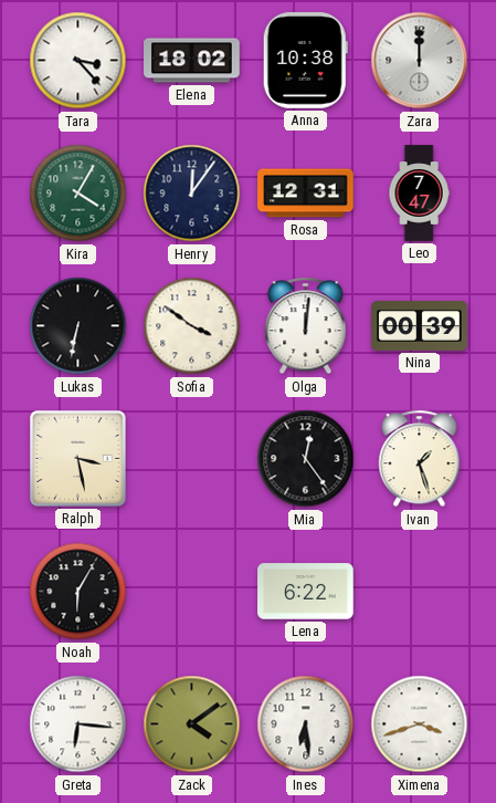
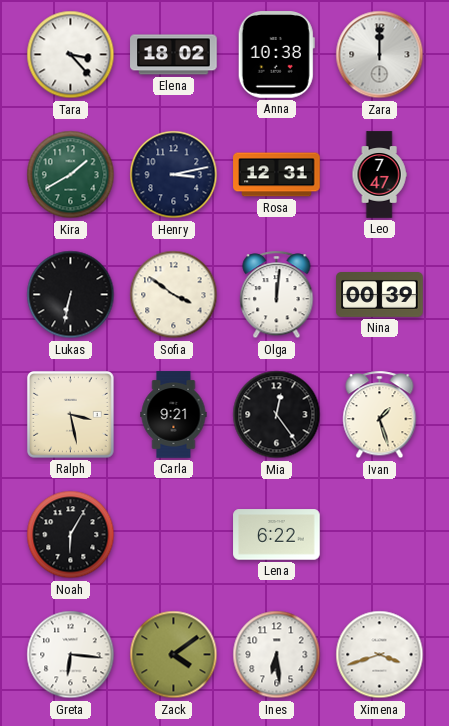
Kira: 4:05 -> 1:40
Henry: 12:06 -> 3:13
Carla: none -> 9:21
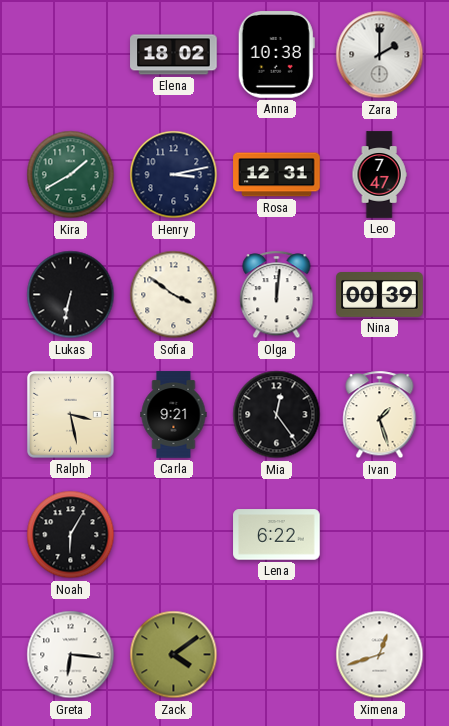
Tara: 3:23 -> none
Zara: 12:00 -> 2:00
Ines: 6:29 -> none
Ximena: 3:42 -> 12:42
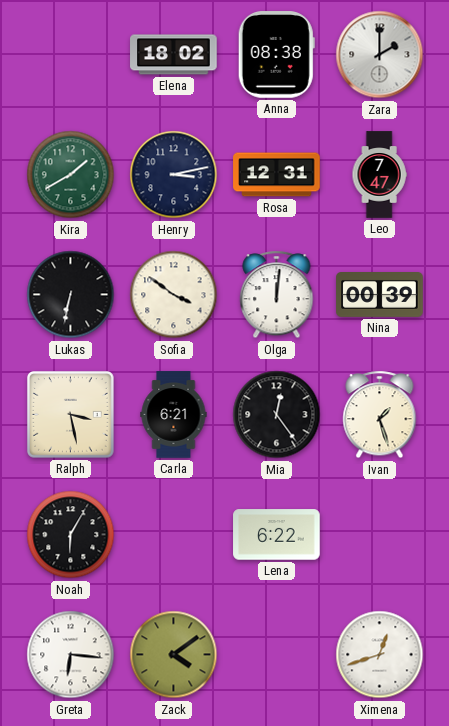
Anna: 10:38 -> 08:38
Carla: 9:21 -> 6:21
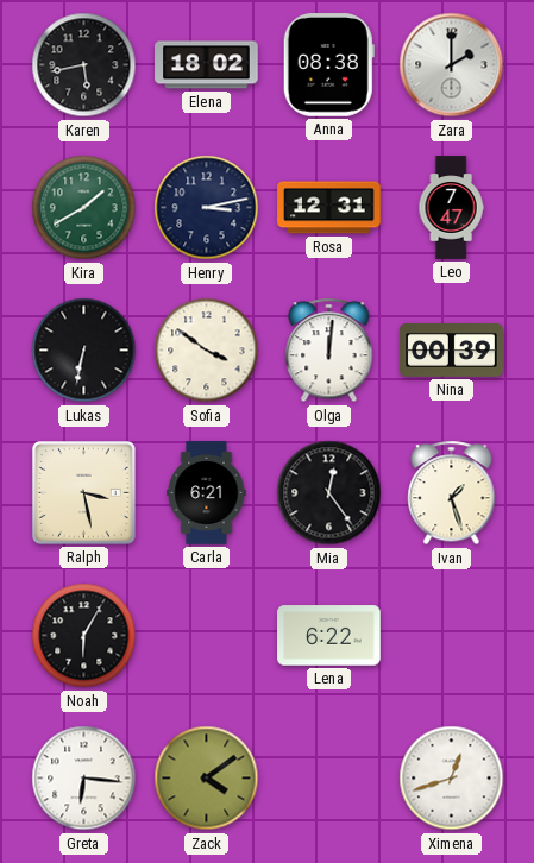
Karen: none -> 5:43
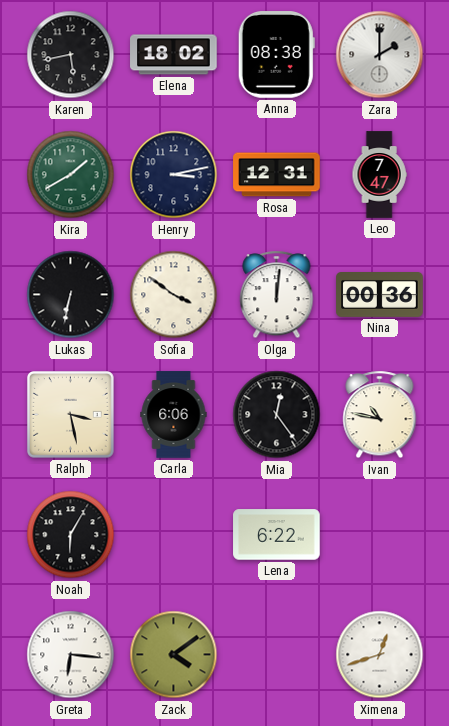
Nina: 00:39 -> 00:36
Carla: 6:21 -> 6:06
Ivan: 1:27 -> 10:47
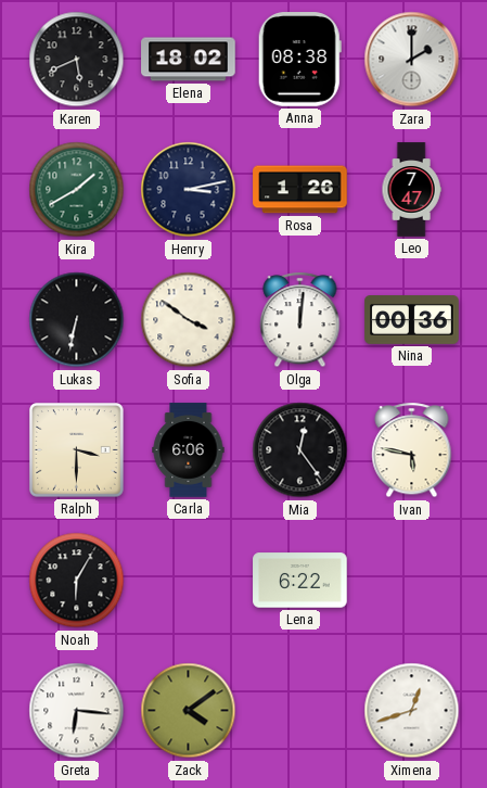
Karen: 5:43 -> 5:41
Rosa: 12:31 -> 1:26
Ralph: 3:28 -> 3:30
Ivan: 10:47 -> 5:47
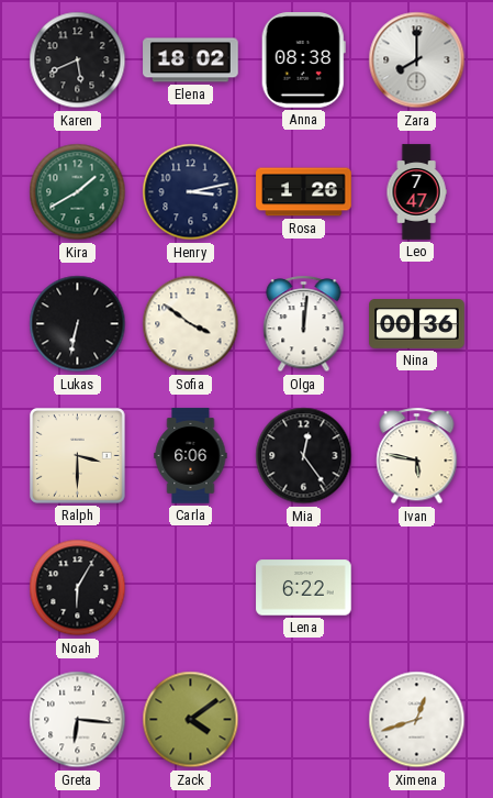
Zara: 2:00 -> 8:00
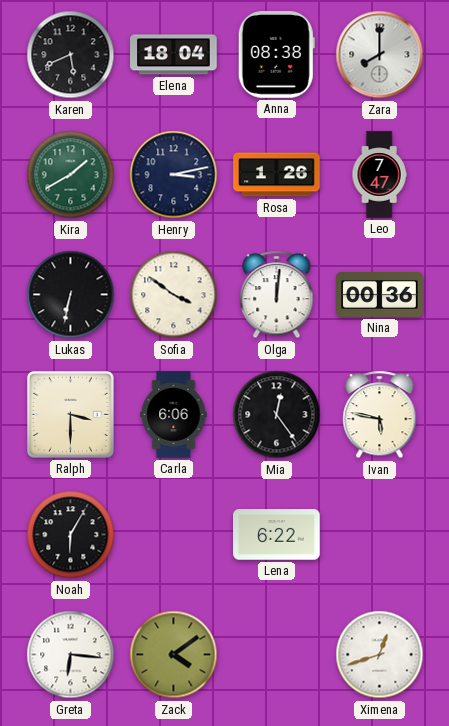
Elena: 18:02 -> 18:04
